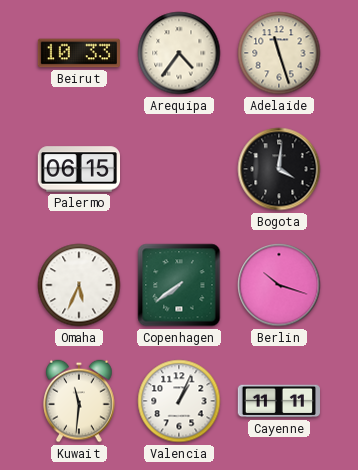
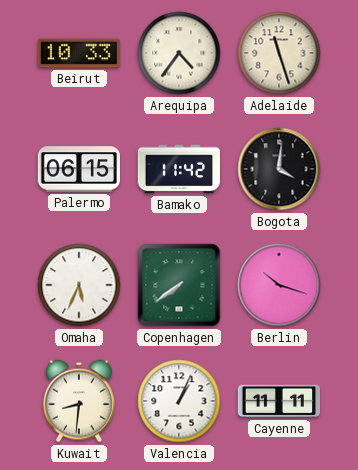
Bamako: none -> 11:42
Kuwait: 11:31 -> 8:31
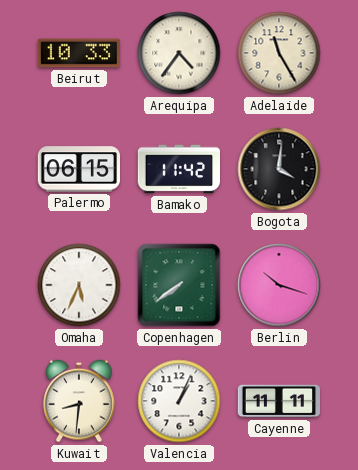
Adelaide: 11:27 -> 11:25
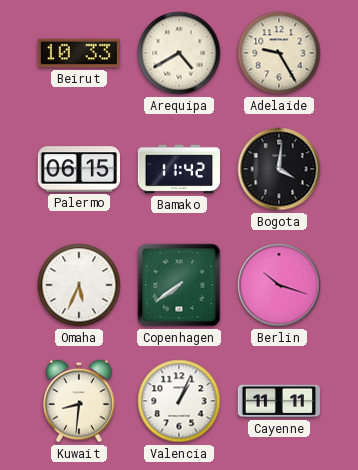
Arequipa: 4:36 -> 4:40
Adelaide: 11:25 -> 9:25
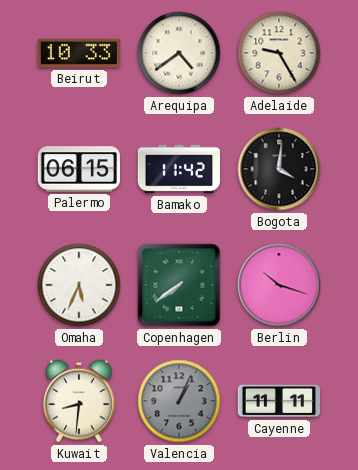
Arequipa: 4:40 -> 4:39
Valencia dial: white -> grey
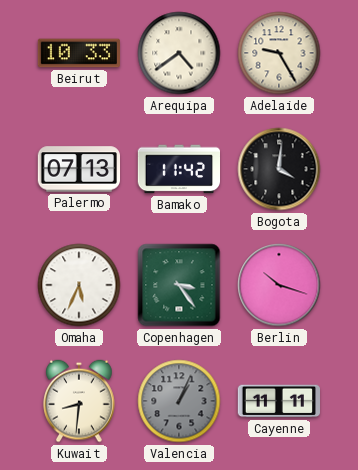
Palermo: 06:15 -> 07:13
Copenhagen: 7:39 -> 3:24
